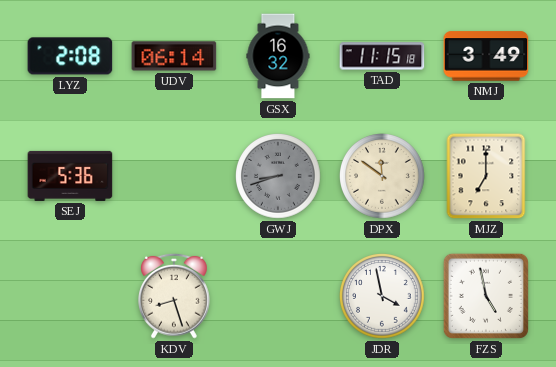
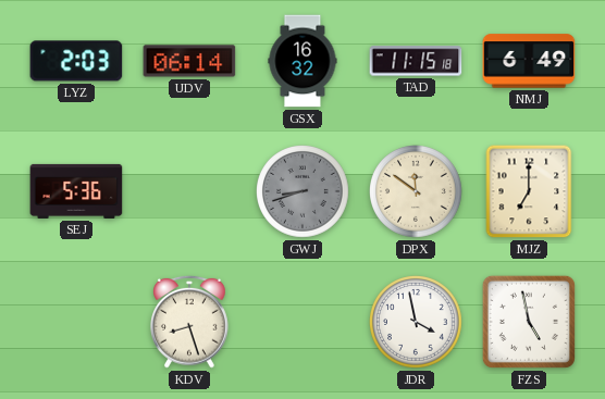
LYZ: 2:08 -> 2:03
NMJ: 3:49 -> 6:49
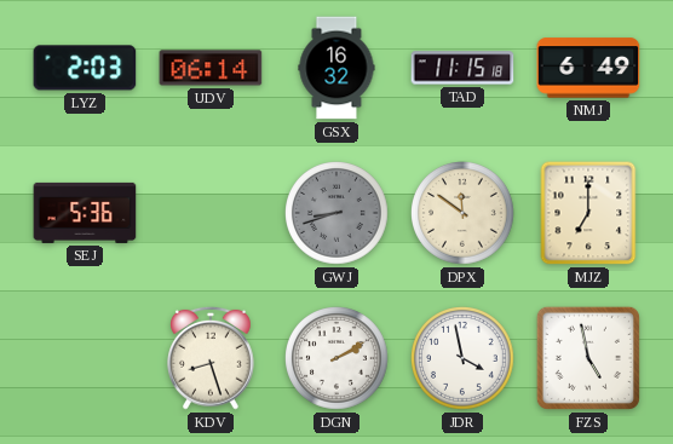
DGN: none -> 2:10
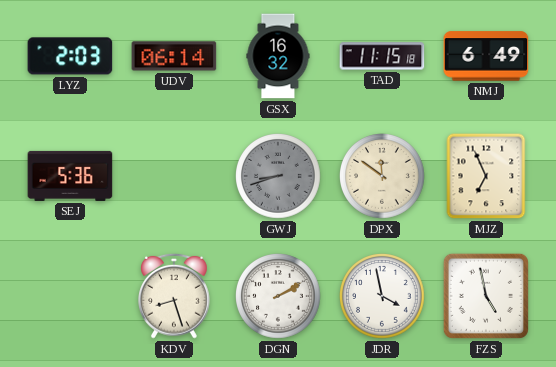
MJZ: 7:00 -> 6:56
